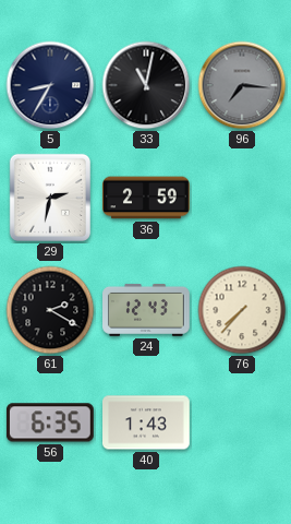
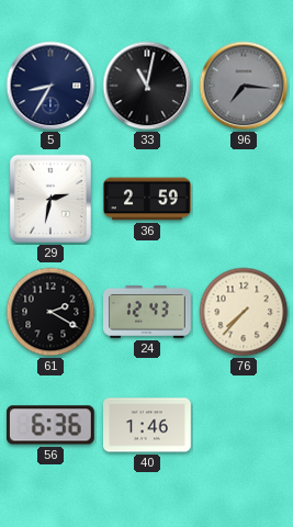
56: 6:35 -> 6:36
40: 1:43 -> 1:46
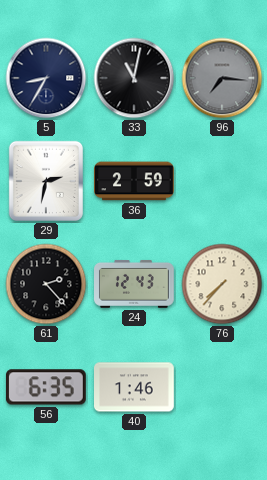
61: 2:20 -> 2:23
56: 6:36 -> 6:35
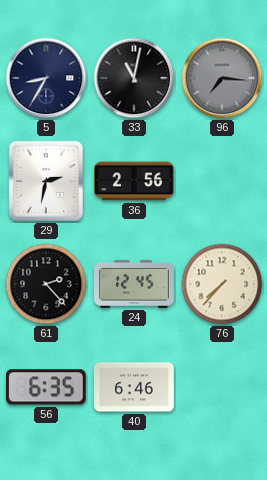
36: 2:59 -> 2:56
24: 12:43 -> 12:45
40: 1:46 -> 6:46
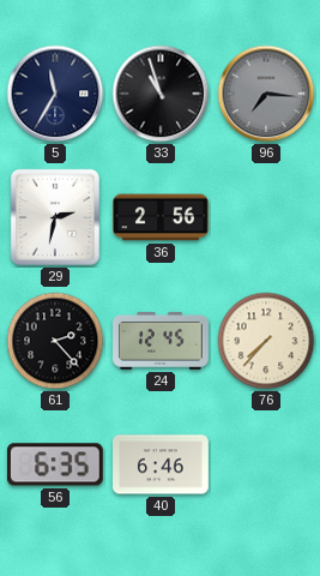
5: 8:35 -> 11:35
33: 11:02 -> 10:57
